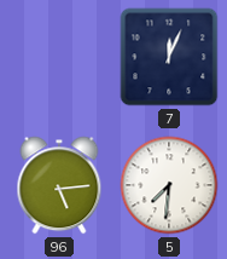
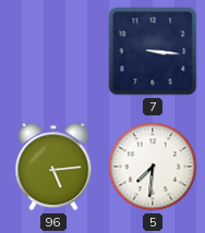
7: 12:04 -> 3:16
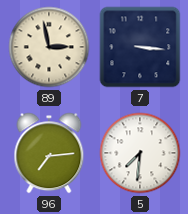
89: none -> 2:58
96: 5:14 -> 7:14
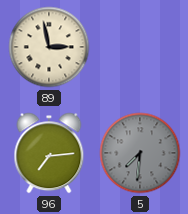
7: 3:16 -> none
5 dial: white -> grey
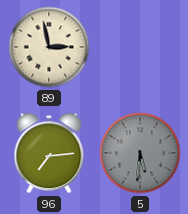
5: 7:31 -> 5:31
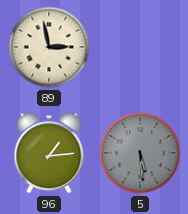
96: 7:14 -> 1:14
5: 5:31 -> 5:29
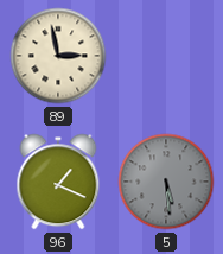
96: 1:14 -> 1:19
